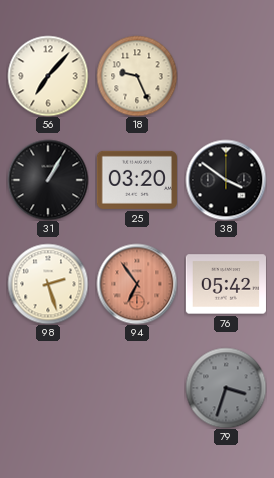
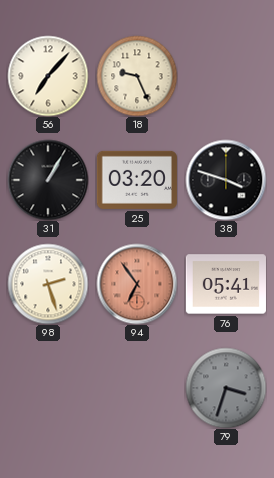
38: 3:51 -> 3:48
76: 05:42 -> 05:41
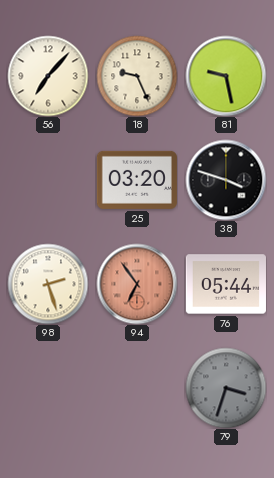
81: none -> 9:28
31: 1:05 -> none
76: 05:41 -> 05:44
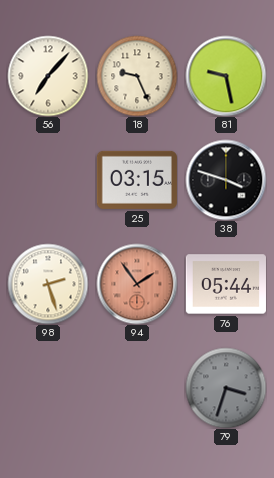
25: 03:20 -> 03:15
94: 6:54 -> 1:54
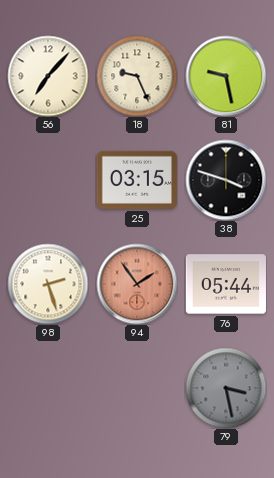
79: 3:33 -> 3:28
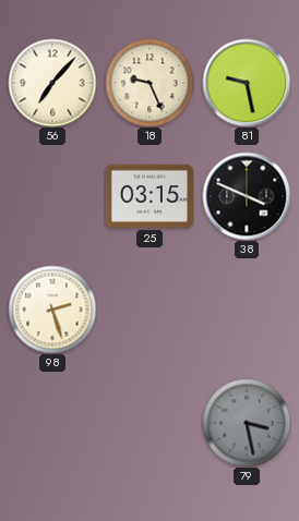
38: 3:48 -> 3:49
94: 1:54 -> none
76: 05:44 -> none
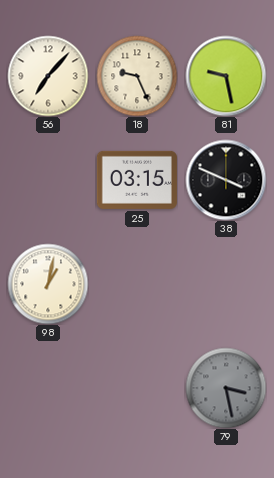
98: 2:27 -> 1:02
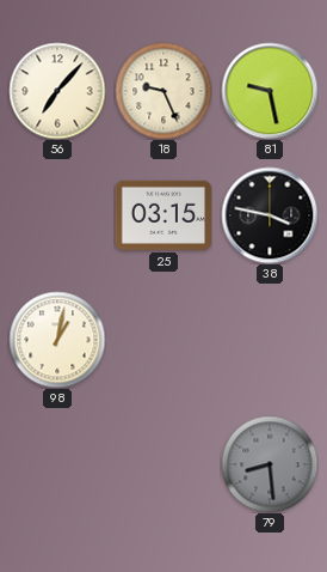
38: 3:49 -> 3:47
79: 3:28 -> 8:29
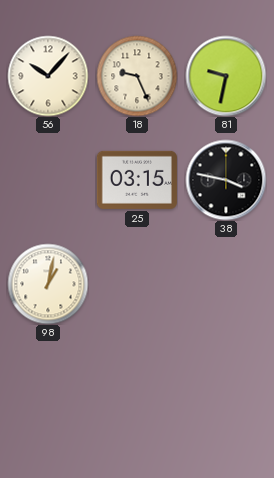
56: 7:07 -> 10:07
81: 9:28 -> 9:32
79: 8:29 -> none
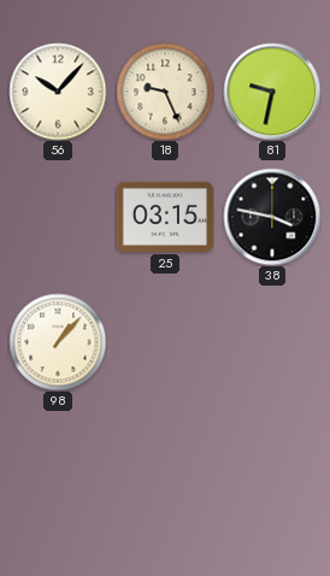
98: 1:02 -> 1:07
